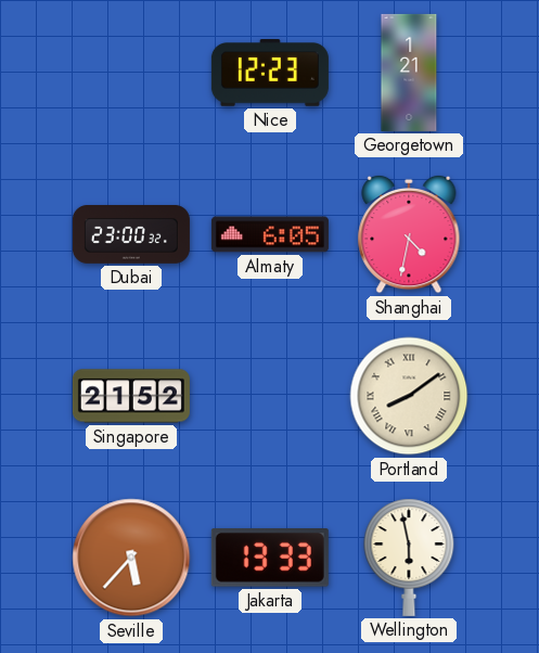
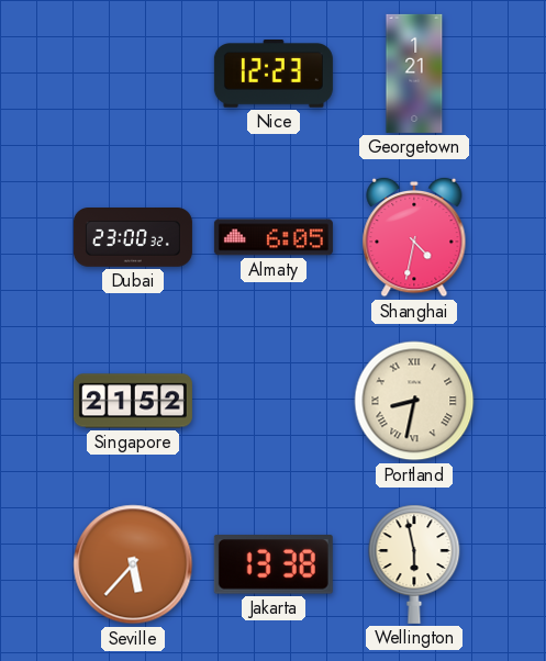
Portland: 8:09 -> 8:32
Jakarta: 13:33 -> 13:38
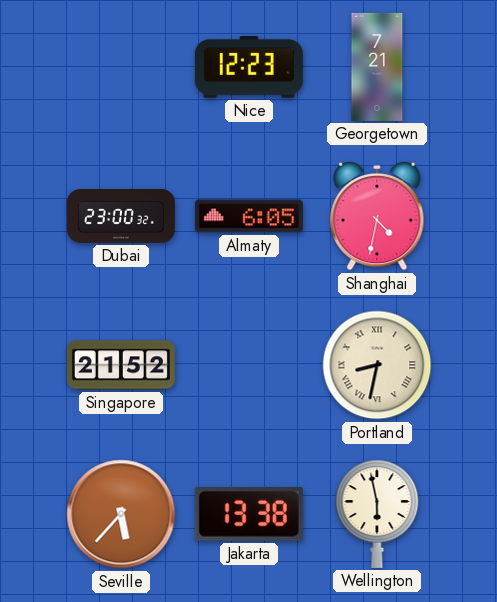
Georgetown: 1:21 -> 7:21
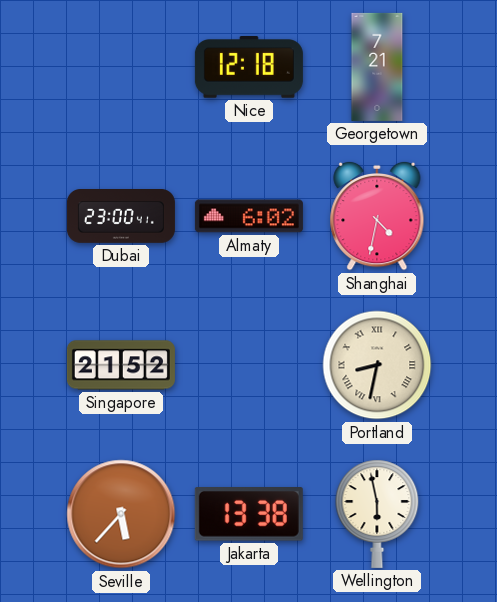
Nice: 12:23 -> 12:18
Dubai: 23:00:32 -> 23:00:41
Almaty: 6:05 -> 6:02
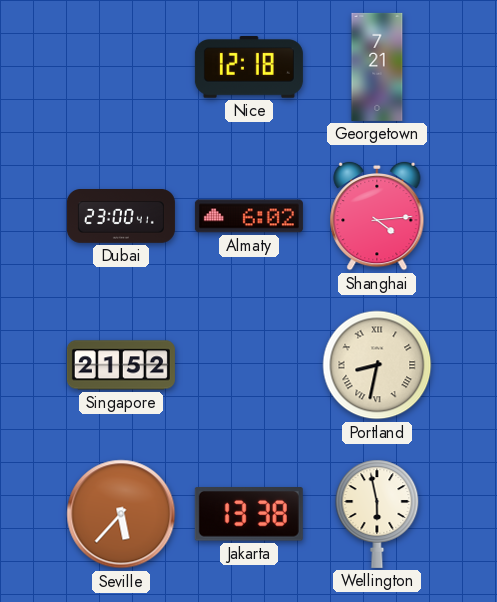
Shanghai: 4:32 -> 4:14
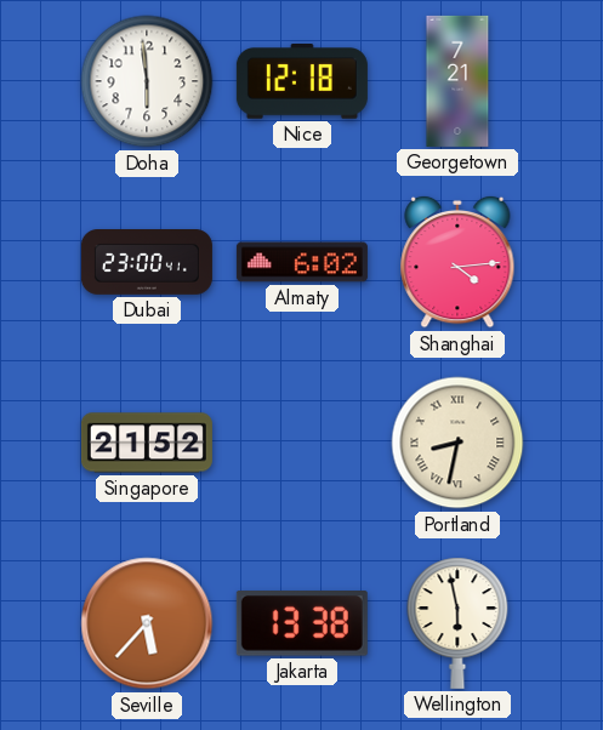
Doha: none -> 5:59
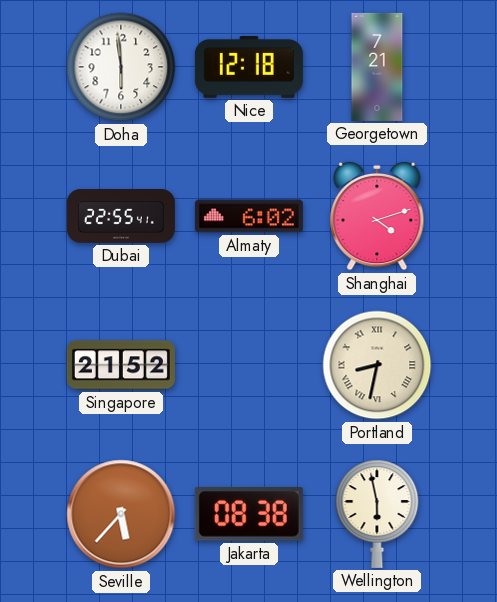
Dubai: 23:00 -> 22:55
Shanghai: 4:14 -> 4:12
Jakarta: 13:38 -> 08:38
